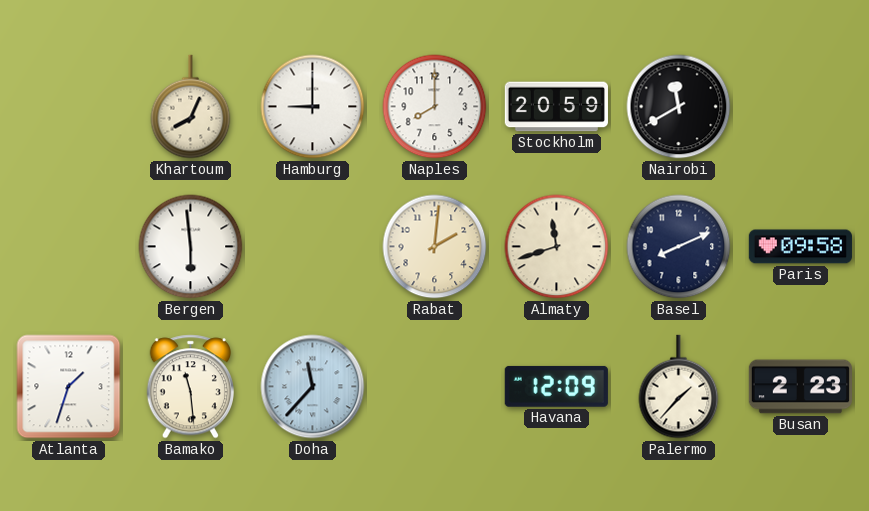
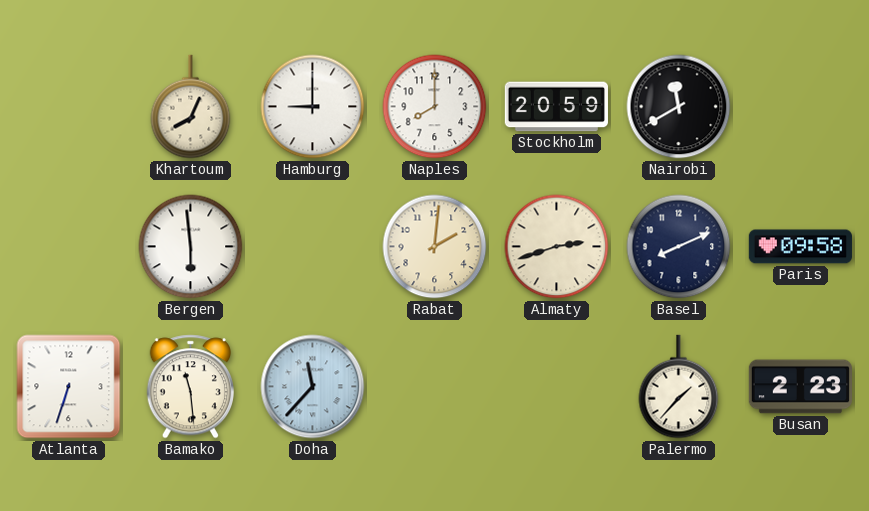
Almaty: 11:42 -> 2:42
Atlanta: 1:33 -> 6:33
Havana: 12:09 -> none
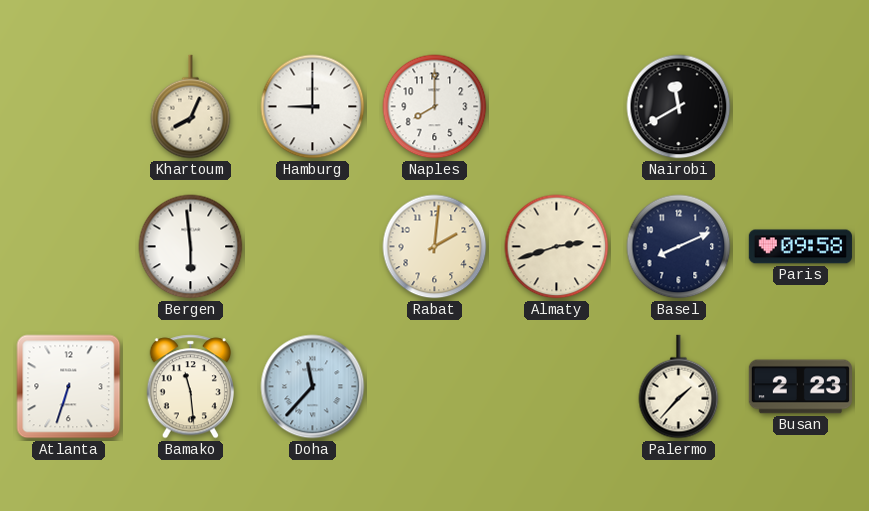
Stockholm: 20:59 -> none
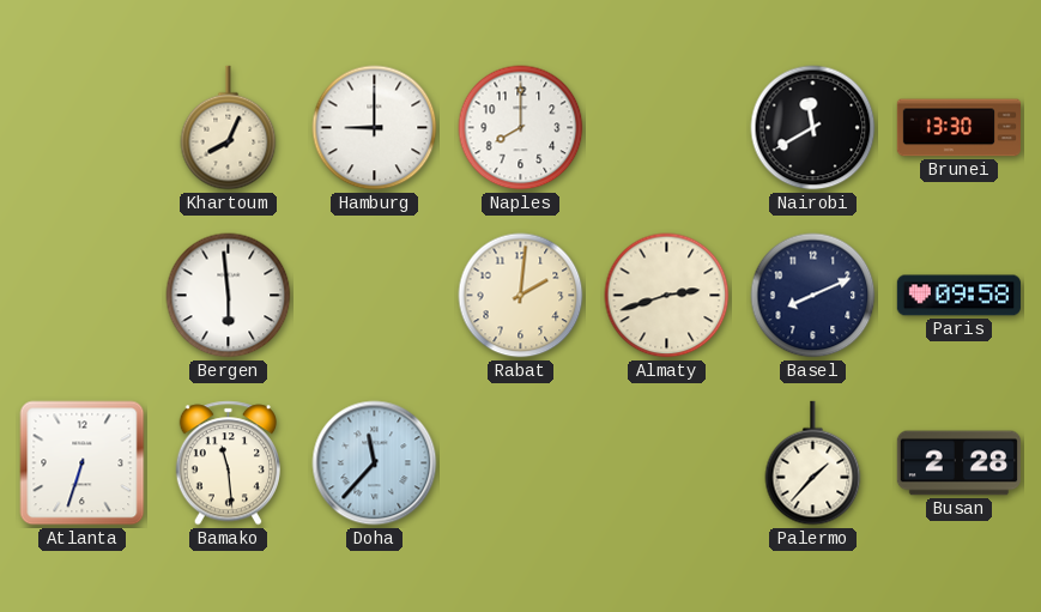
Brunei: none -> 13:30
Busan: 2:23 -> 2:28
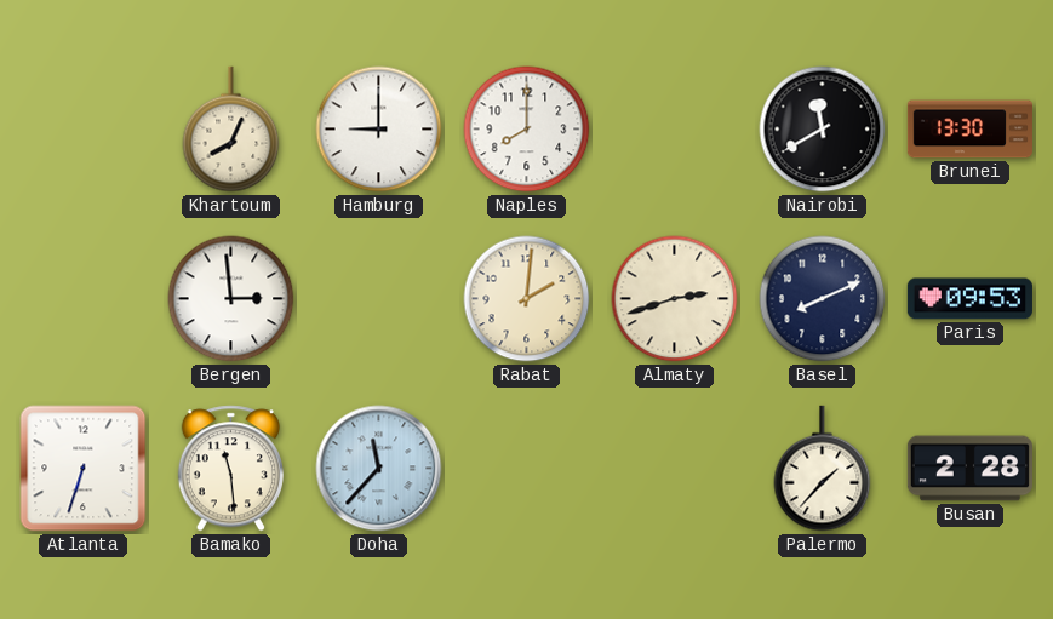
Bergen: 5:59 -> 2:59
Paris: 09:58 -> 09:53
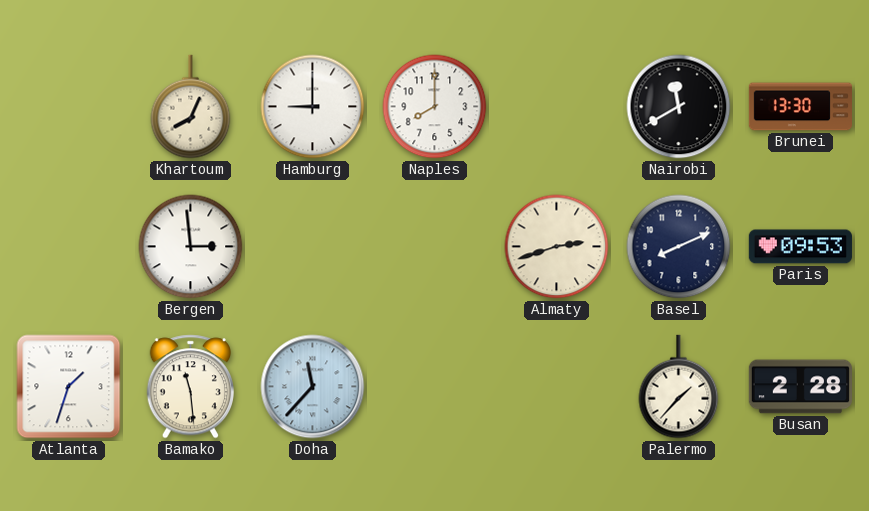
Rabat: 2:01 -> none
Atlanta: 6:33 -> 1:33
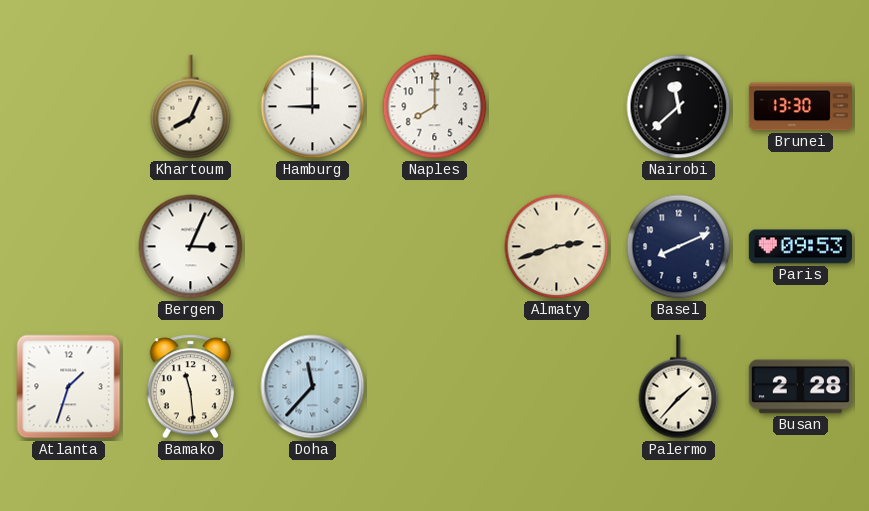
Nairobi: 11:40 -> 11:38
Bergen: 2:59 -> 3:04
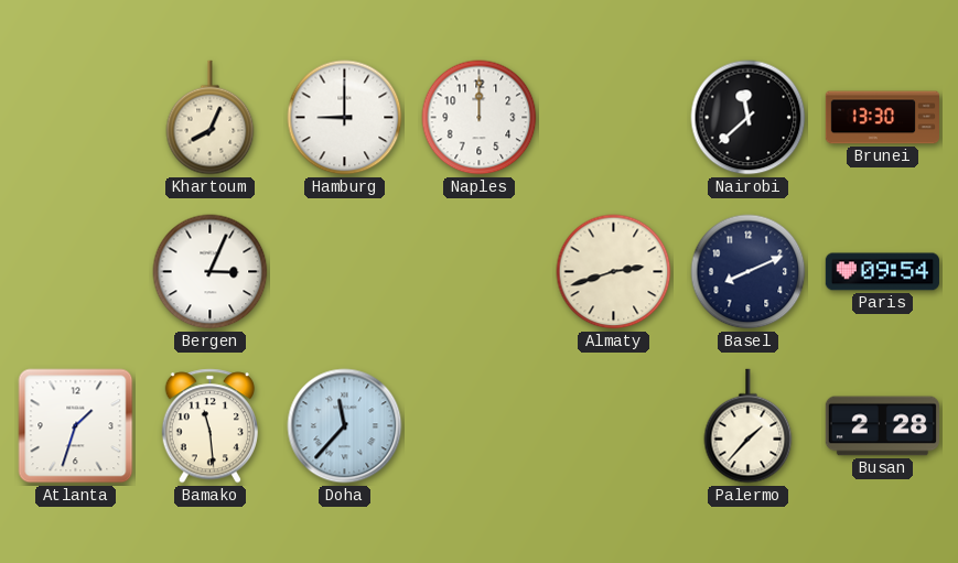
Naples: 8:00 -> 12:00
Paris: 09:53 -> 09:54
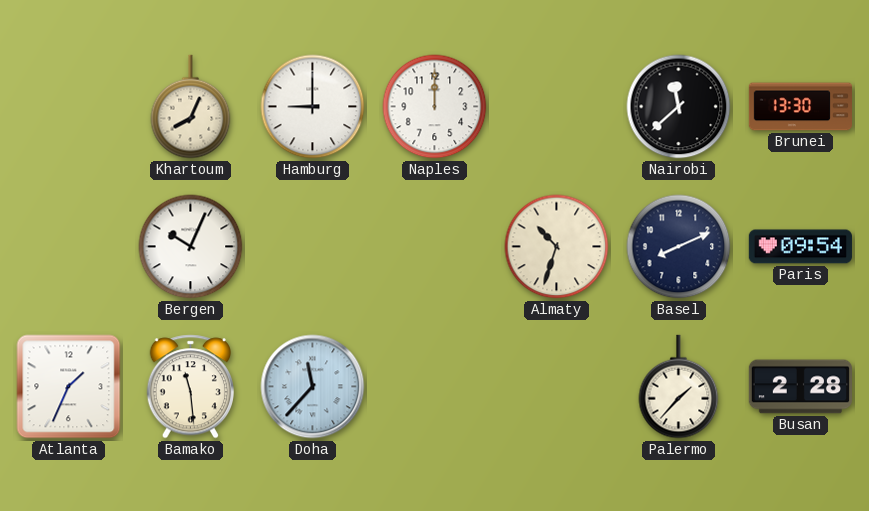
Bergen: 3:04 -> 10:04
Almaty: 2:42 -> 10:33
Atlanta: 1:33 -> 1:34
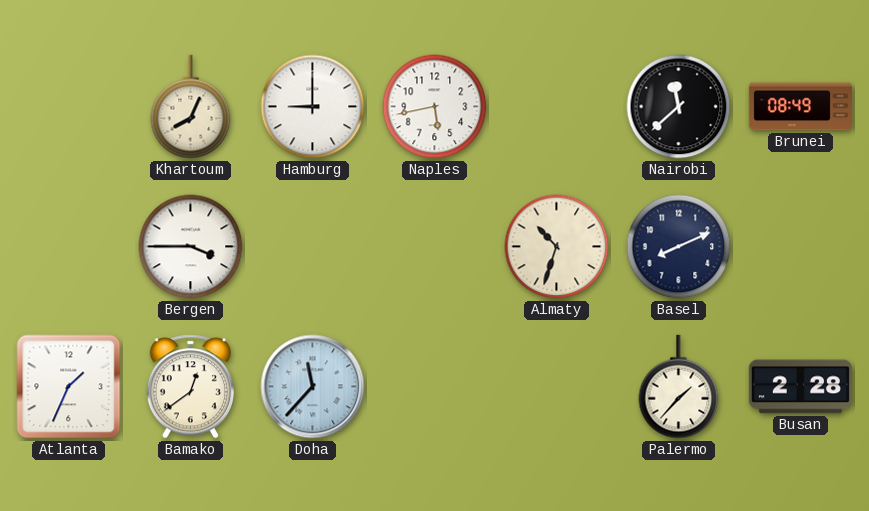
Naples: 12:00 -> 5:43
Brunei: 13:30 -> 08:49
Bergen: 10:04 -> 3:45
Paris: 09:54 -> none
Bamako: 11:29 -> 12:39
